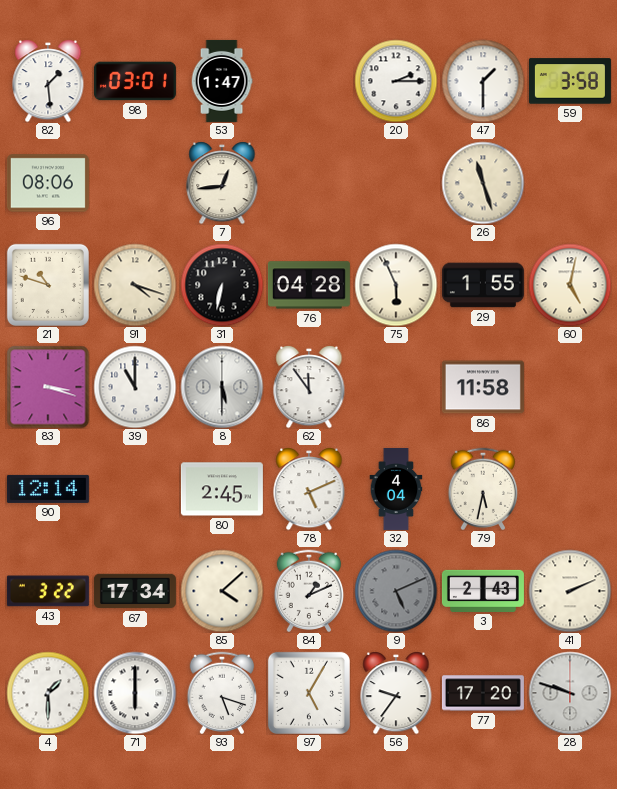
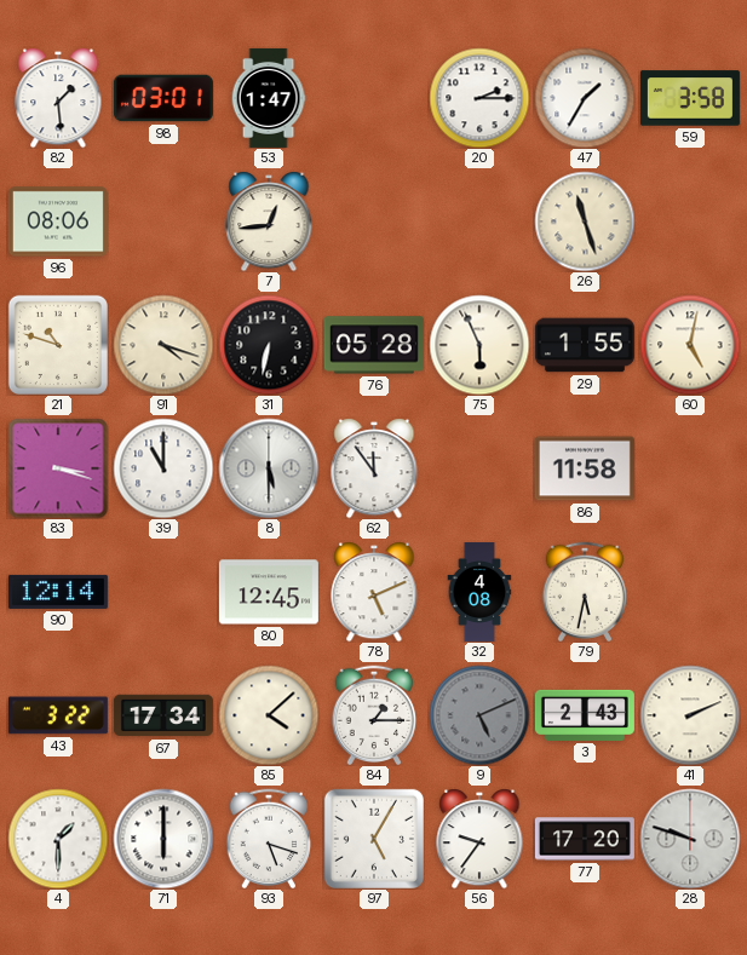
47: 1:30 -> 1:35
76: 04:28 -> 05:28
80: 2:45 -> 12:45
32: 4:04 -> 4:08
84: 1:11 -> 1:15
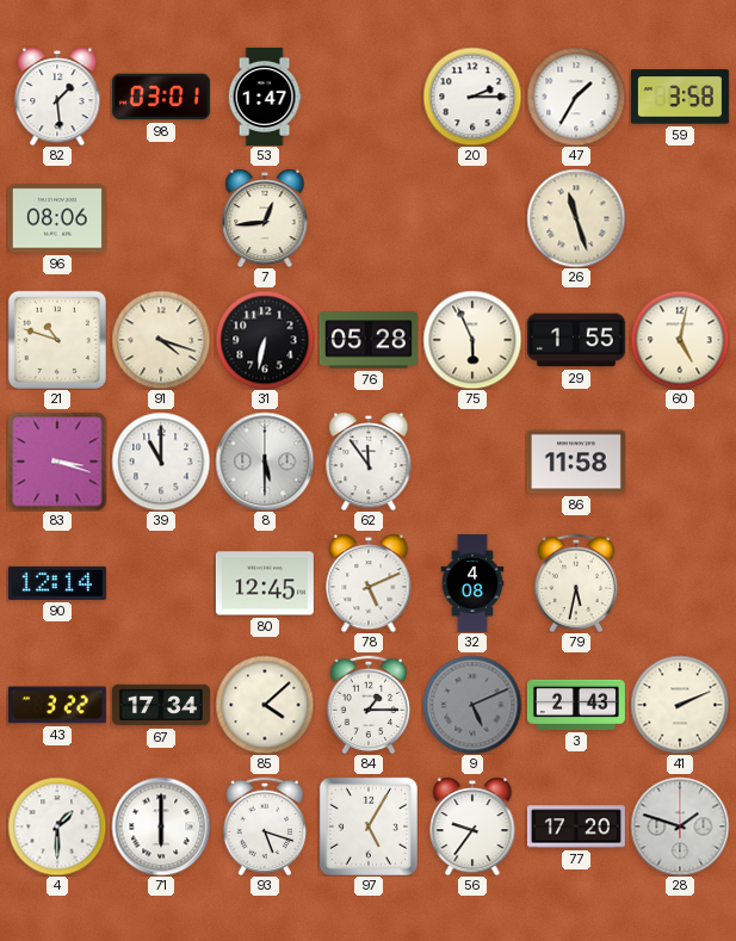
28: 9:48 -> 1:48
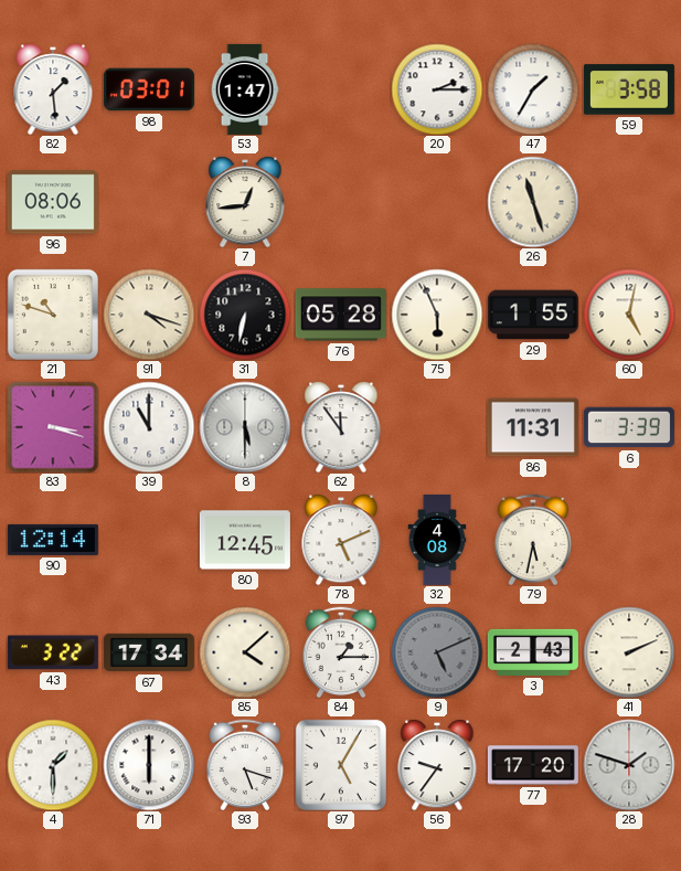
86: 11:58 -> 11:31
6: none -> 3:39
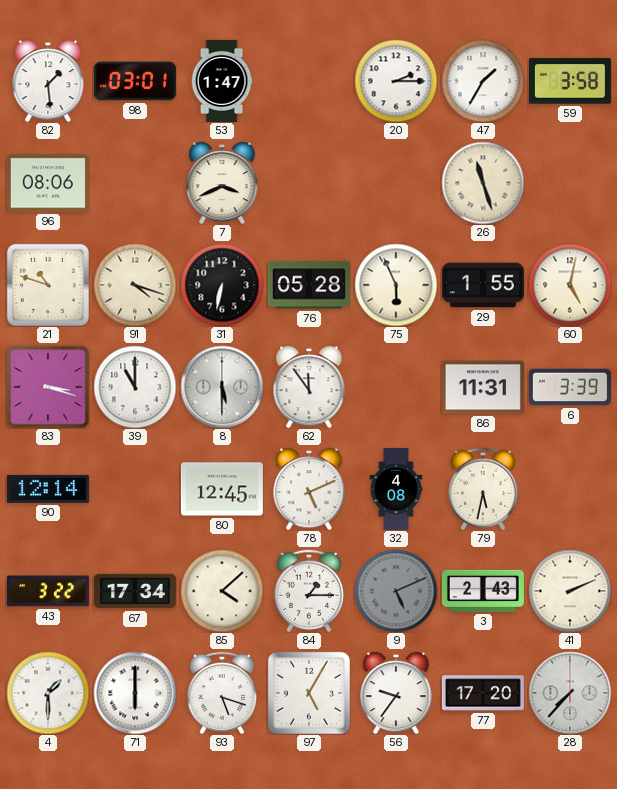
7: 12:44 -> 3:41
28: 1:48 -> 7:37
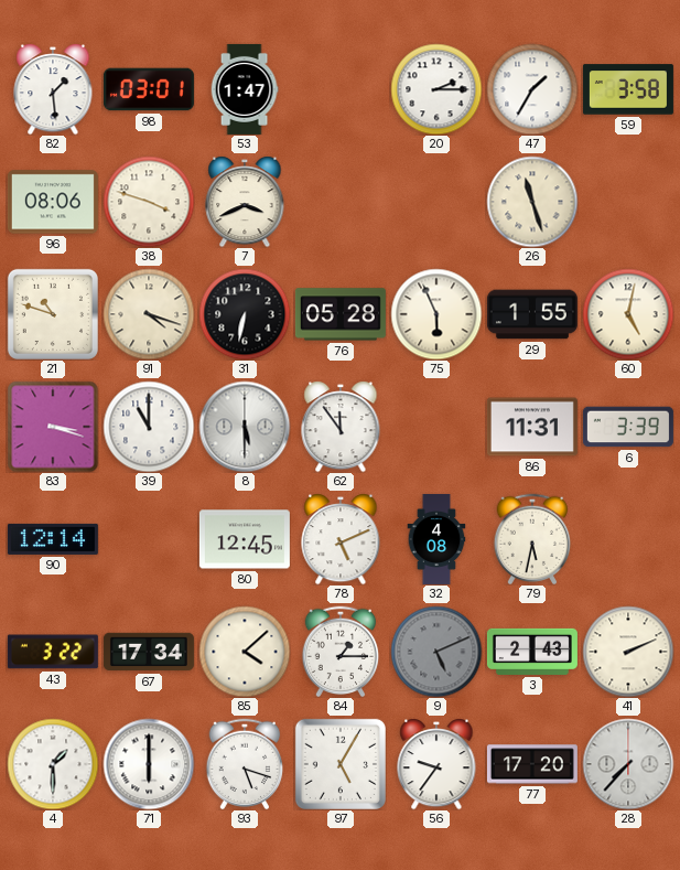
38: none -> 3:48
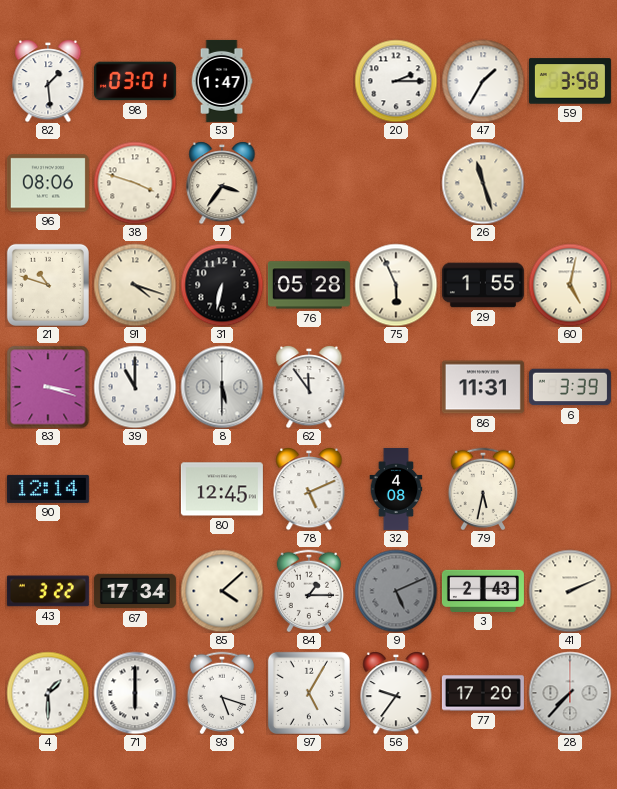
7: 3:41 -> 3:36
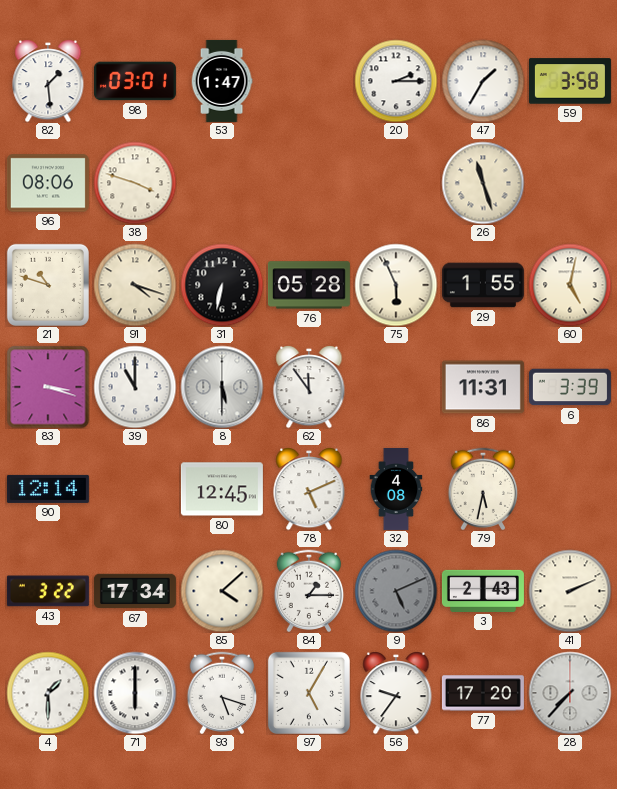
7: 3:36 -> none
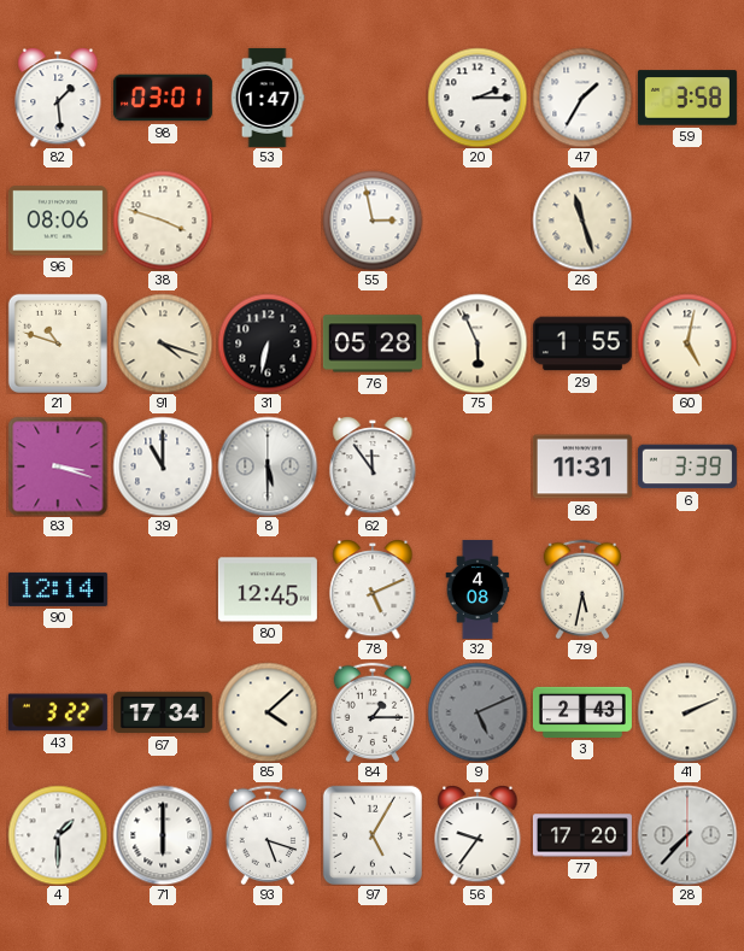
55: none -> 2:58
